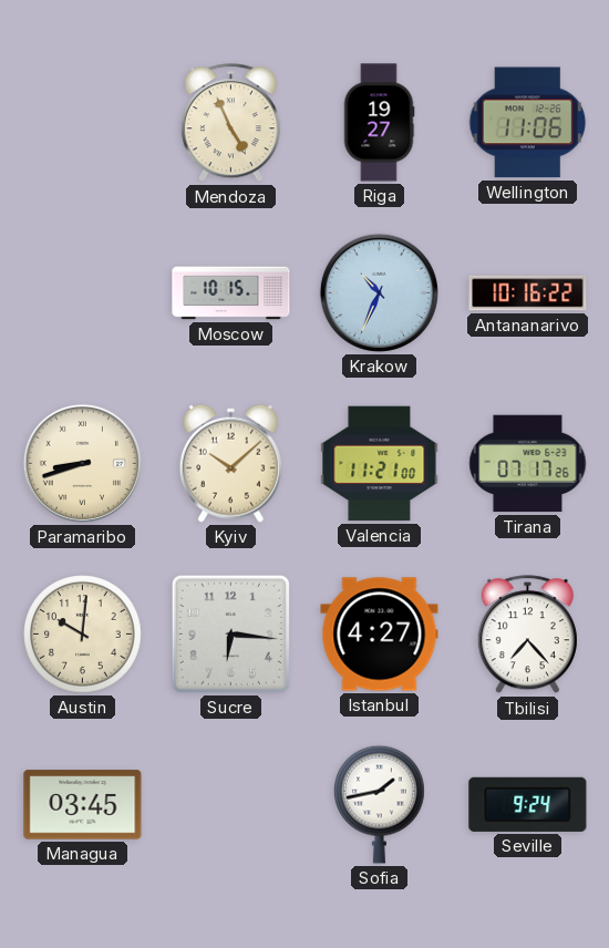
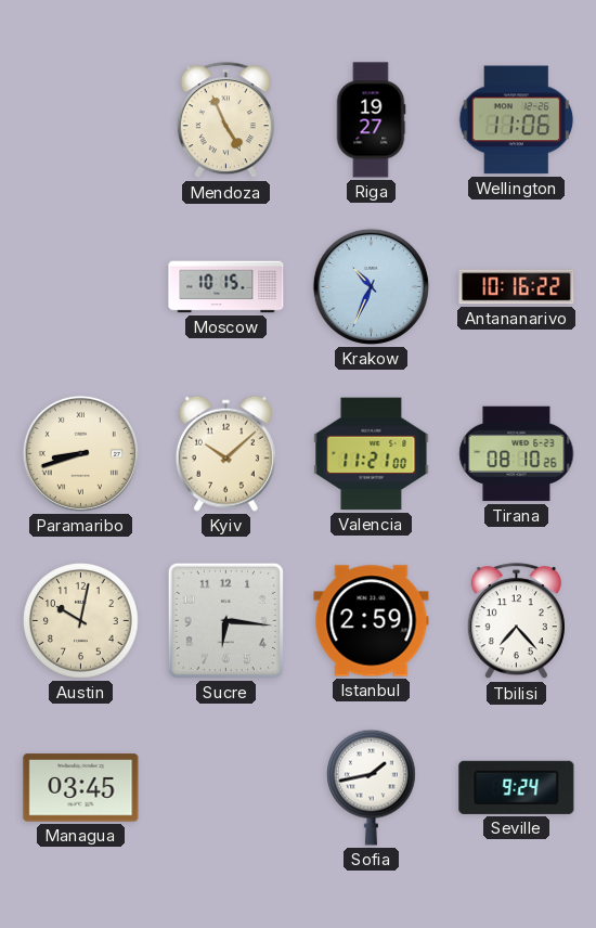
Tirana: 07:17 -> 08:10
Austin: 10:01 -> 10:02
Istanbul: 4:27 -> 2:59
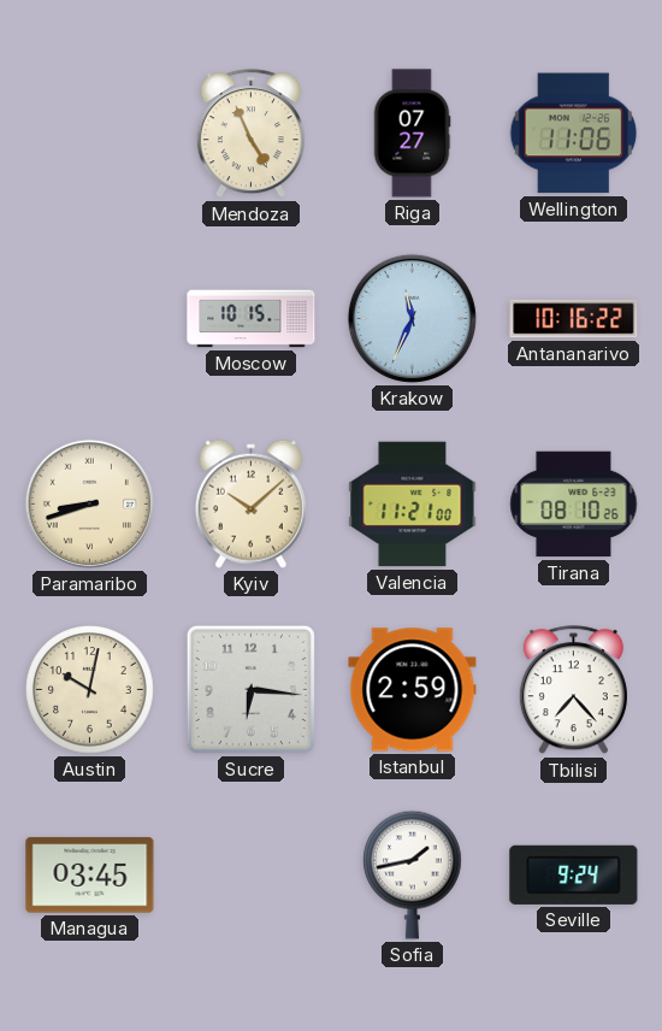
Riga: 19:27 -> 07:27
Krakow: 10:34 -> 11:34
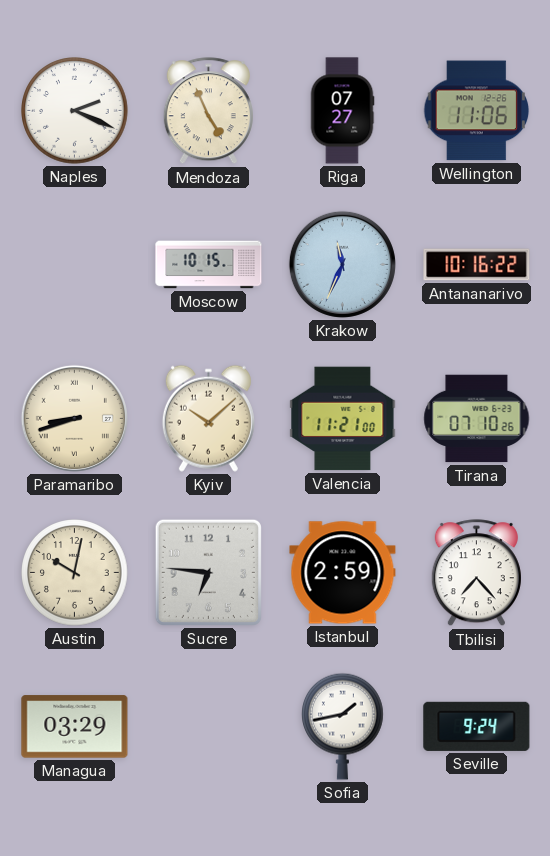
Naples: none -> 2:19
Tirana: 08:10 -> 07:10
Sucre: 6:16 -> 6:46
Managua: 03:45 -> 03:29
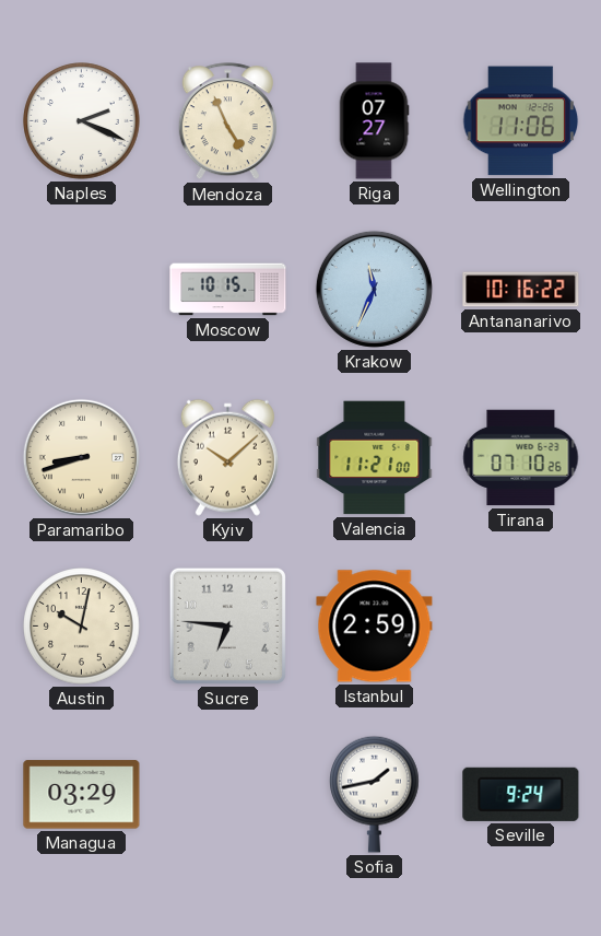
Tbilisi: 7:23 -> none
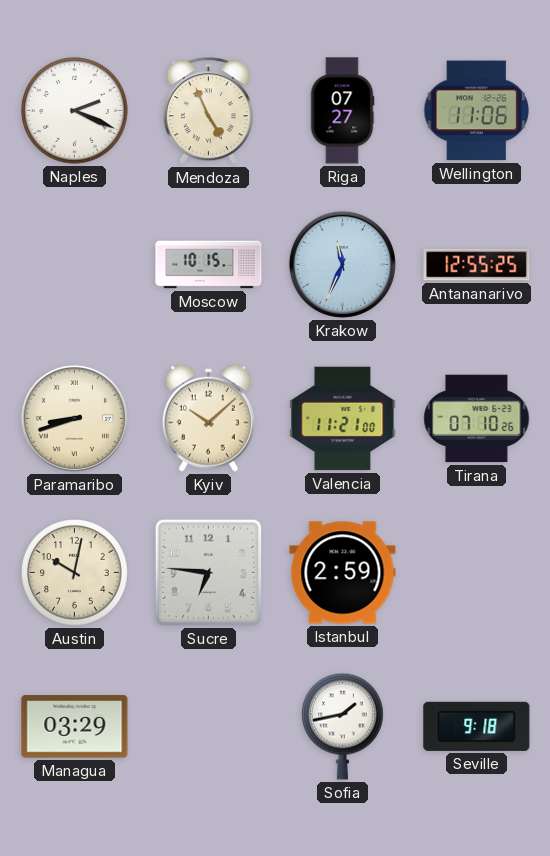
Antananarivo: 10:16 -> 12:55
Seville: 9:24 -> 9:18
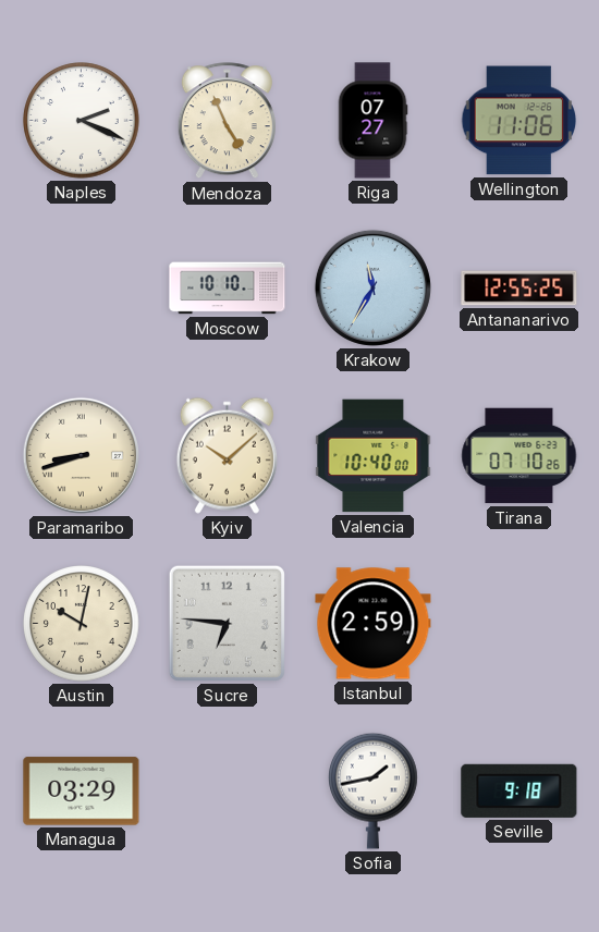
Moscow: 10:15 -> 10:10
Krakow: 11:34 -> 11:35
Valencia: 11:21 -> 10:40
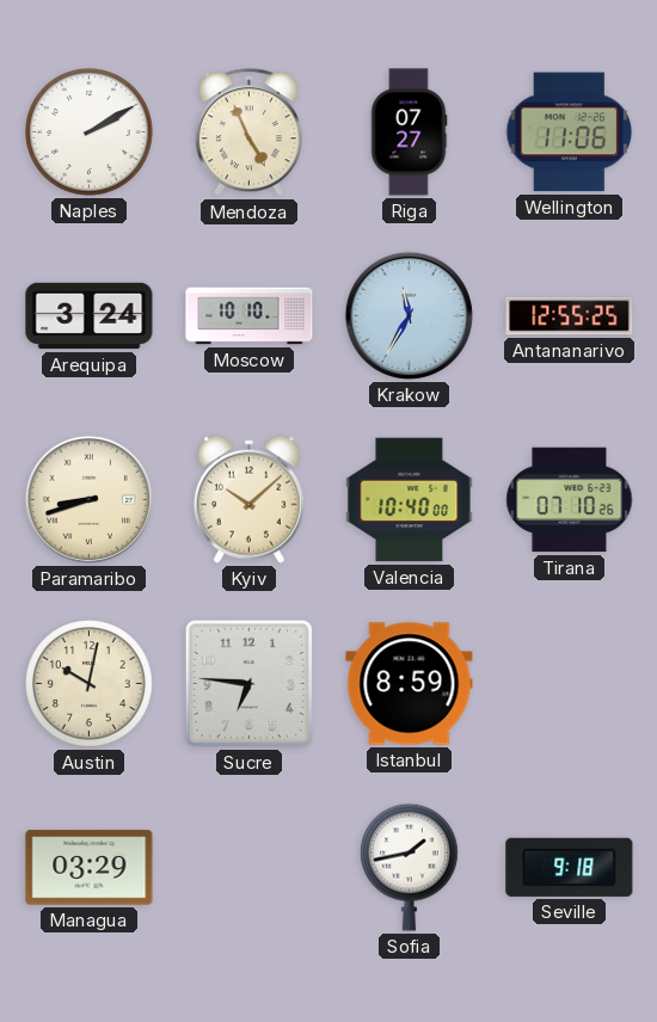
Naples: 2:19 -> 2:10
Arequipa: none -> 3:24
Istanbul: 2:59 -> 8:59
